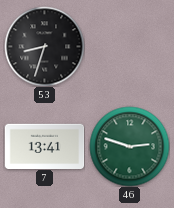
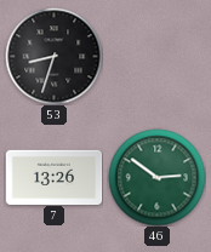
7: 13:41 -> 13:26
46: 2:48 -> 2:51
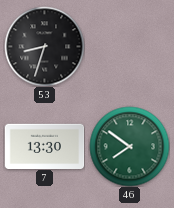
7: 13:26 -> 13:30
46: 2:51 -> 7:51
